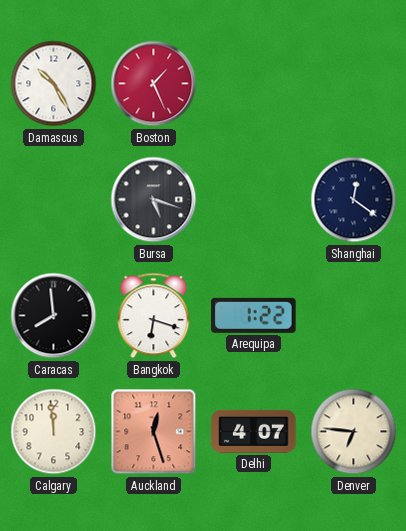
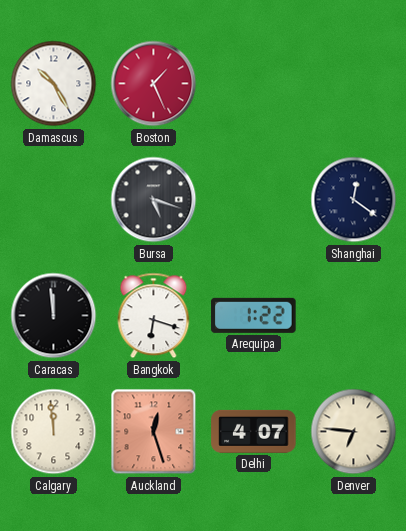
Caracas: 7:59 -> 11:59
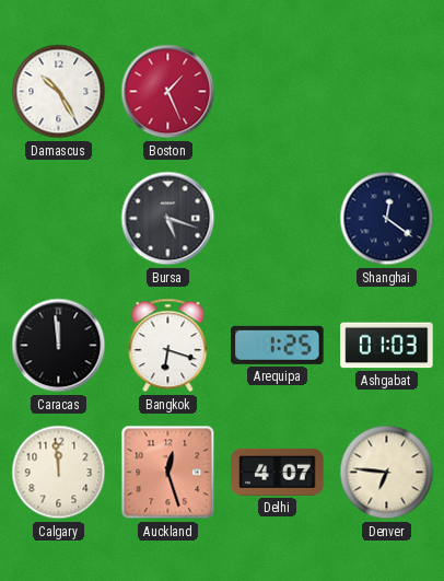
Arequipa: 1:22 -> 1:25
Ashgabat: none -> 01:03
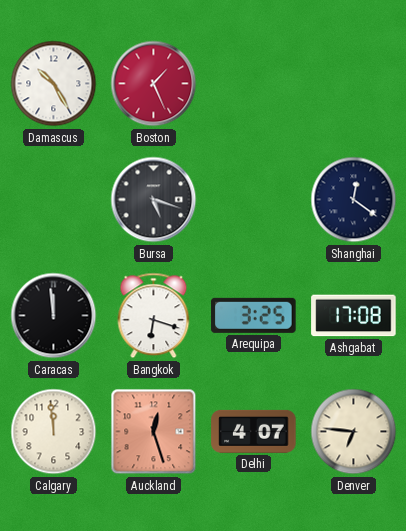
Arequipa: 1:25 -> 3:25
Ashgabat: 01:03 -> 17:08
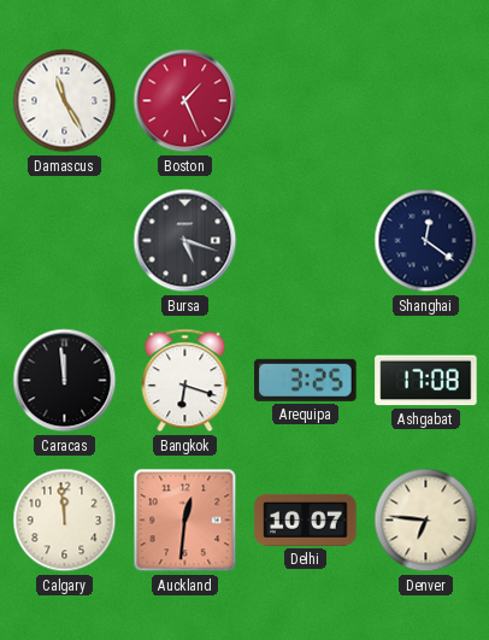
Damascus: 10:25 -> 11:25
Auckland: 12:27 -> 12:31
Delhi: 4:07 -> 10:07
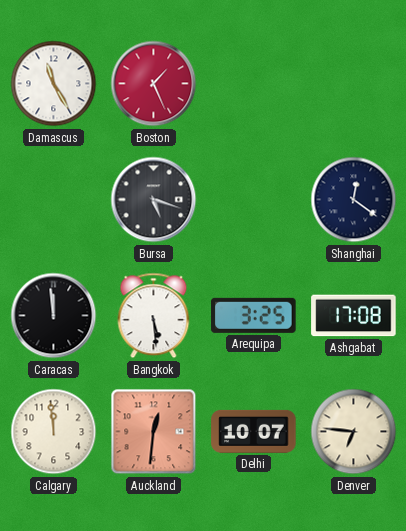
Bangkok: 6:18 -> 5:29
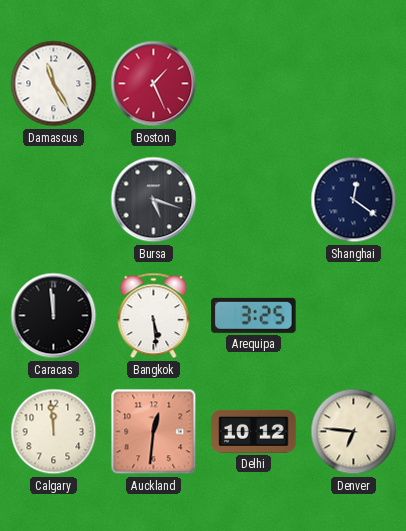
Ashgabat: 17:08 -> none
Delhi: 10:07 -> 10:12
